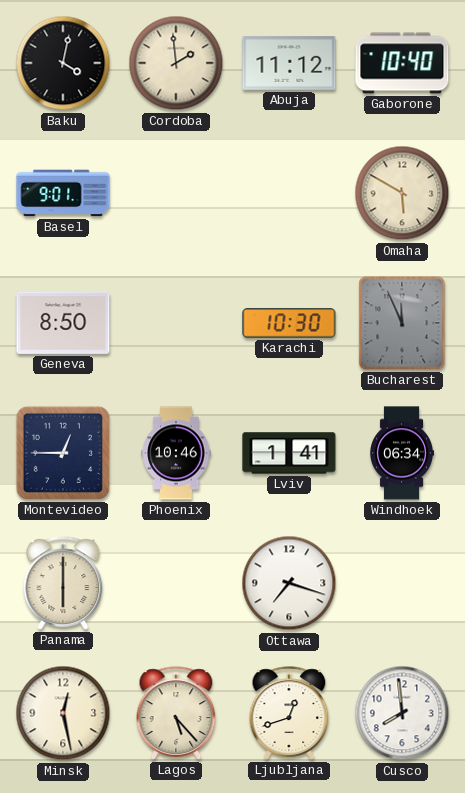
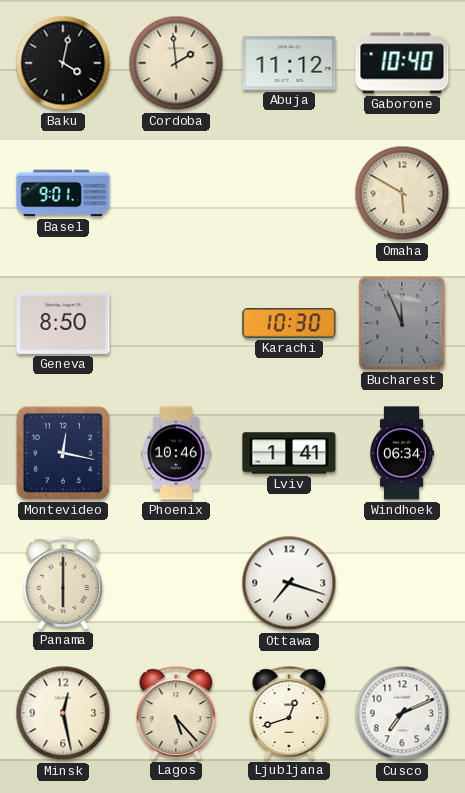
Montevideo: 12:45 -> 12:17
Cusco: 7:59 -> 7:11
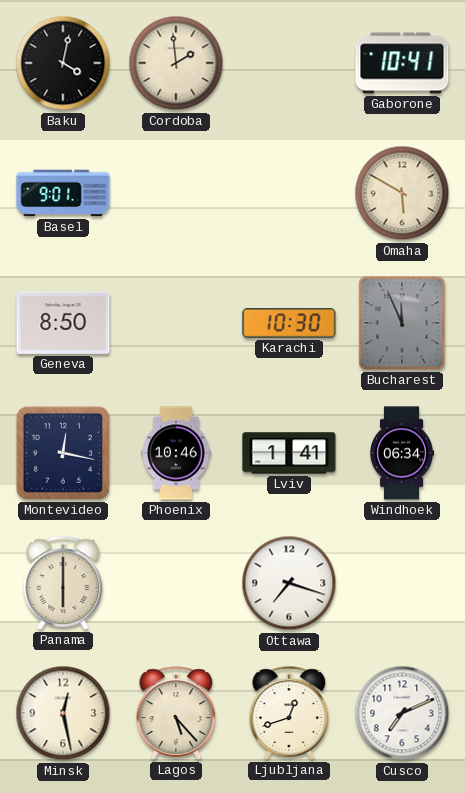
Abuja: 11:12 -> none
Gaborone: 10:40 -> 10:41
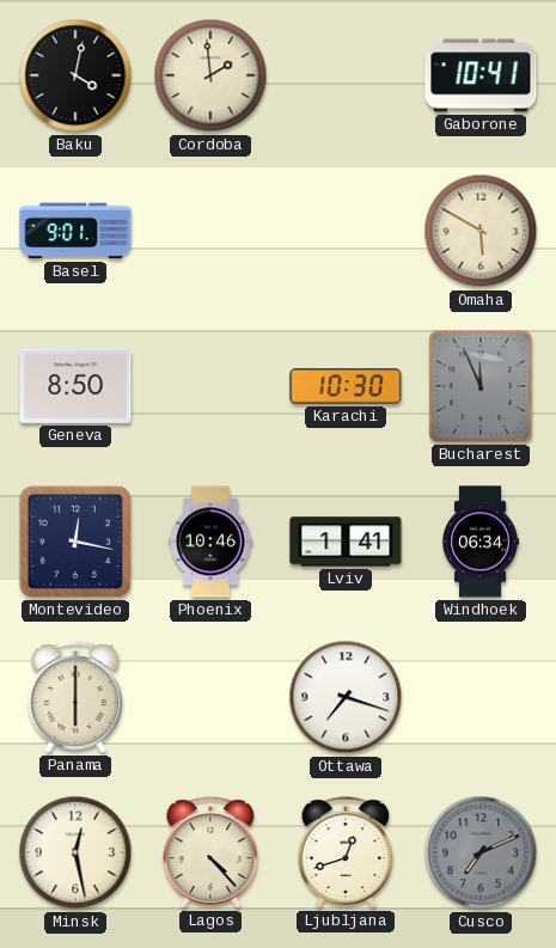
Lagos: 5:23 -> 4:23
Cusco dial: white -> grey
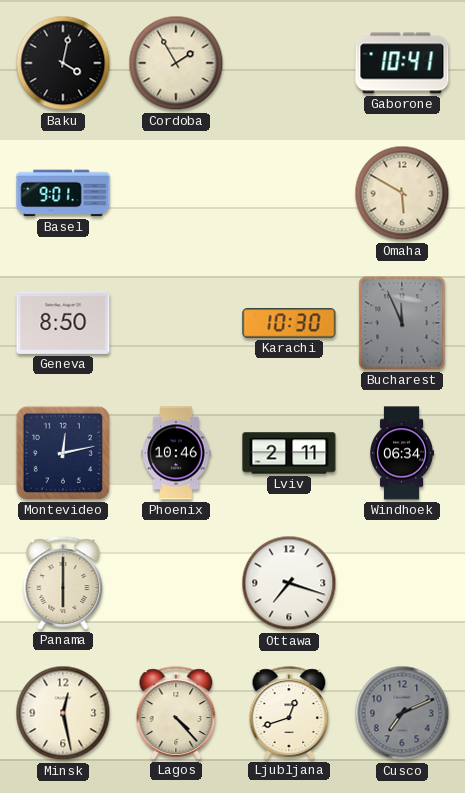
Cordoba: 1:59 -> 1:55
Montevideo: 12:17 -> 12:13
Lviv: 1:41 -> 2:11
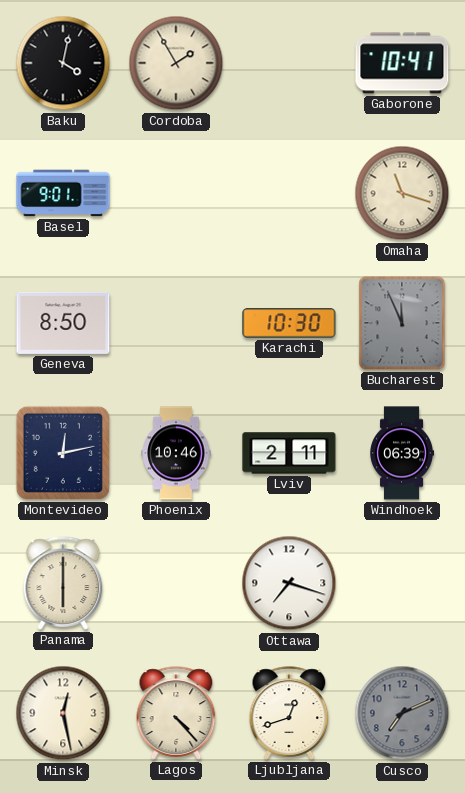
Omaha: 5:50 -> 11:18
Windhoek: 06:34 -> 06:39
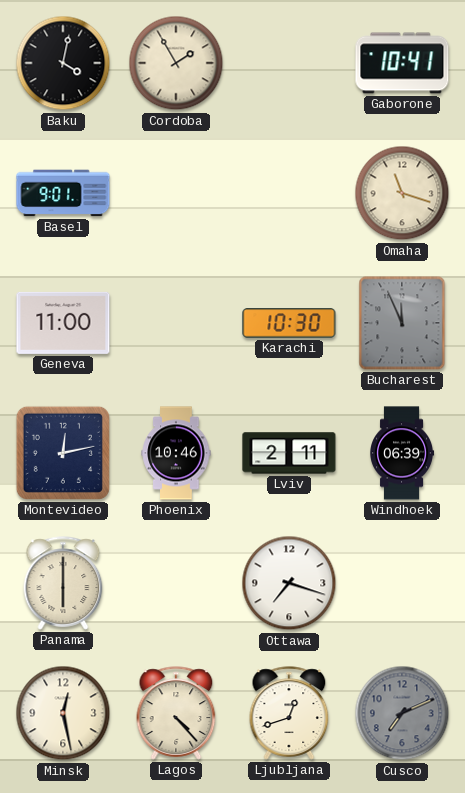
Geneva: 8:50 -> 11:00
